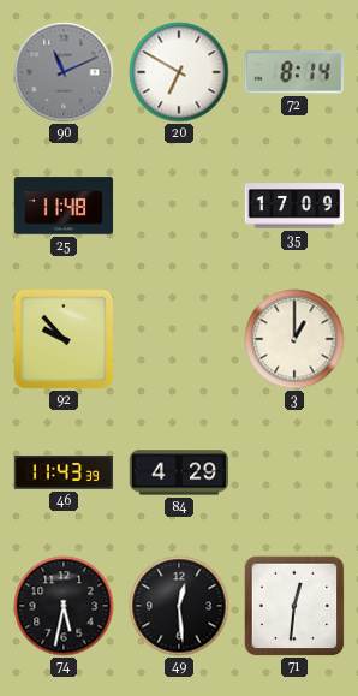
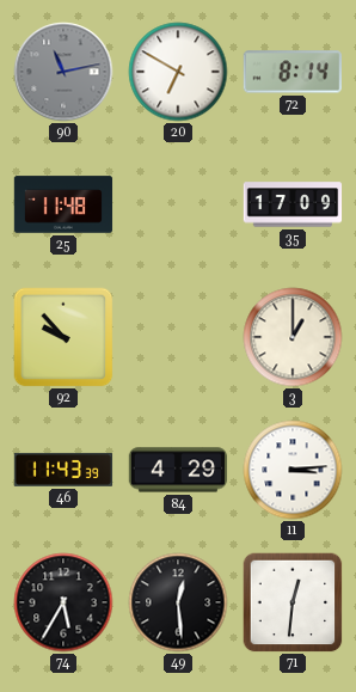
90: 11:11 -> 11:13
11: none -> 3:14
74: 5:32 -> 5:35
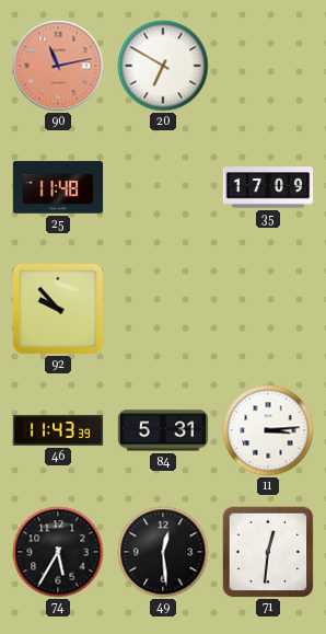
90 dial: grey -> salmon
72: 8:14 -> none
3: 1:00 -> none
84: 4:29 -> 5:31
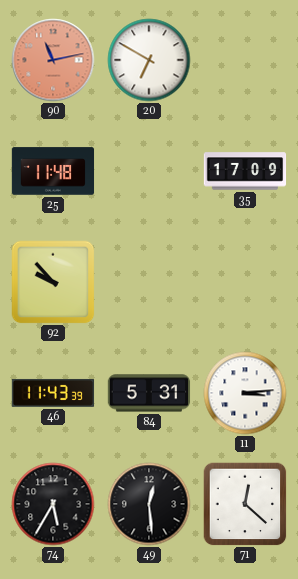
71: 12:31 -> 12:22
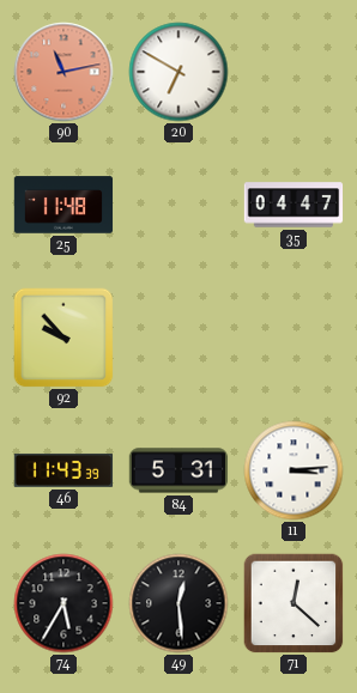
35: 17:09 -> 04:47
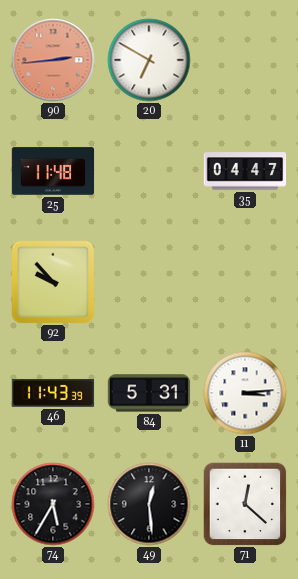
90: 11:13 -> 2:44
